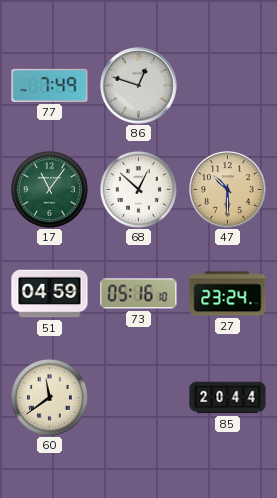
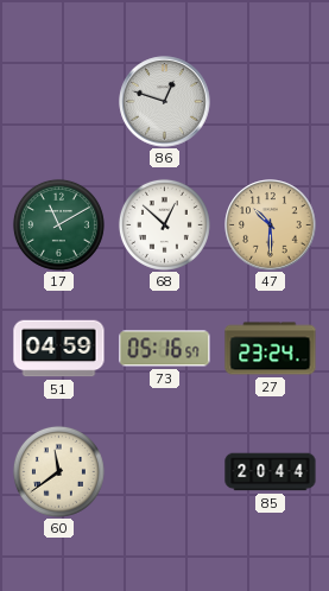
77: 7:49 -> none
17: 11:06 -> 11:10
73: 05:16:10 -> 05:16:57
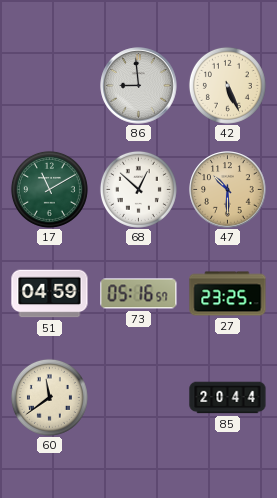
86: 12:48 -> 8:59
42: none -> 5:26
27: 23:24 -> 23:25
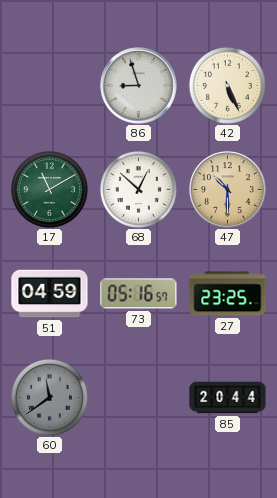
86: 8:59 -> 8:57
60 dial: cream -> grey
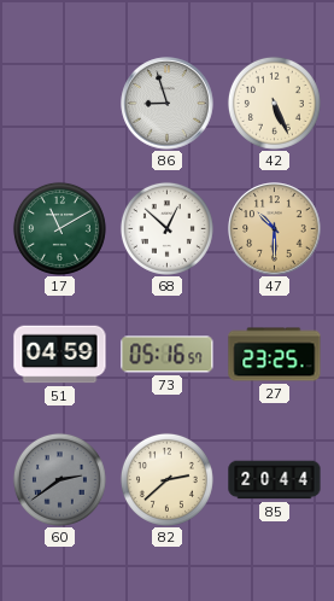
60: 11:39 -> 2:39
82: none -> 2:38
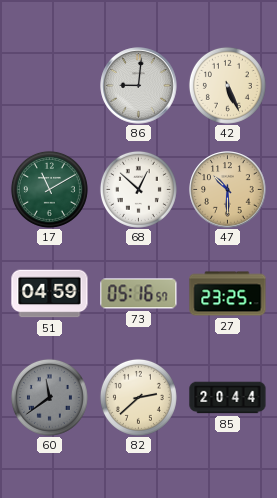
86: 8:57 -> 9:01
60: 2:39 -> 11:39
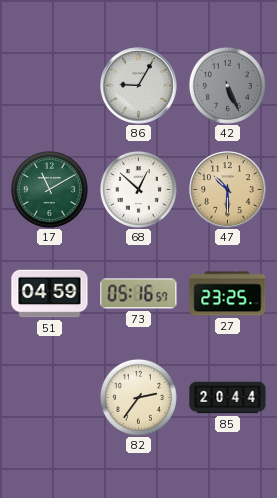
86: 9:01 -> 9:05
42 dial: cream -> grey
60: 11:39 -> none
82: 2:38 -> 2:36
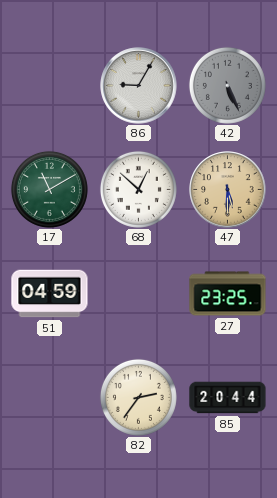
47: 10:30 -> 5:30
73: 05:16 -> none
